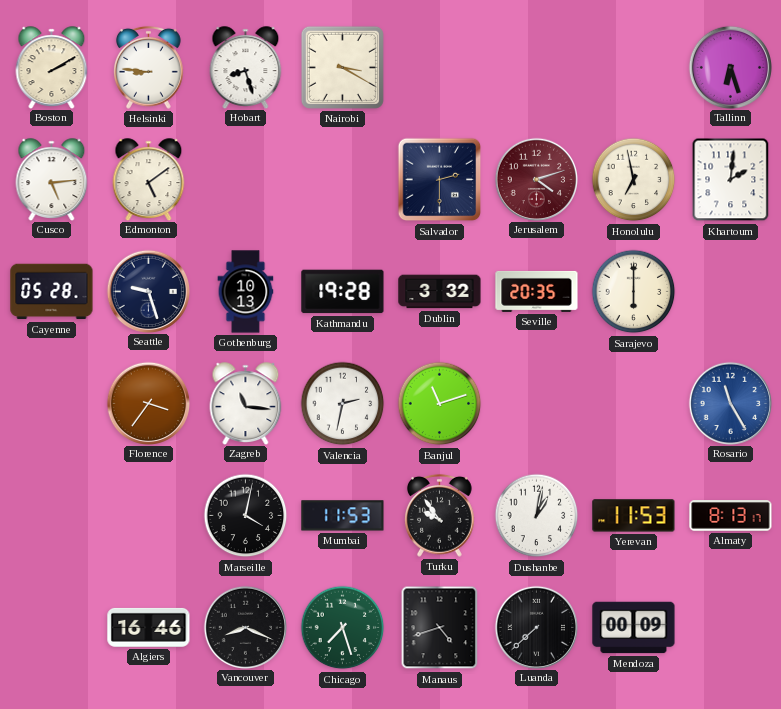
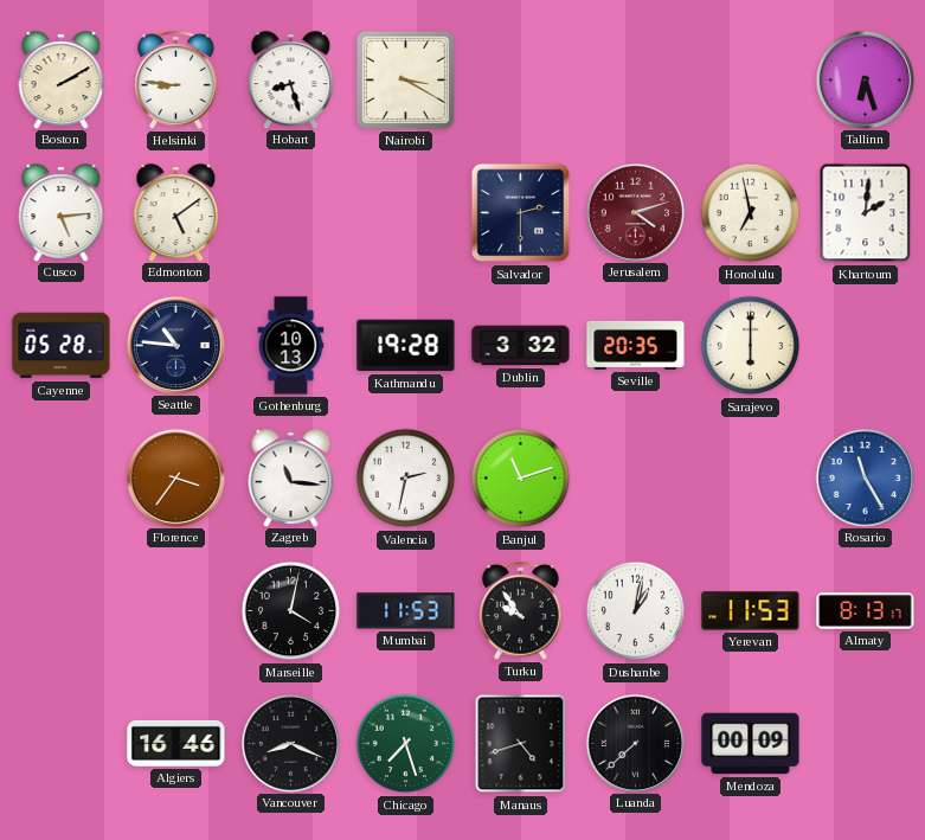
Seattle: 9:27 -> 10:46
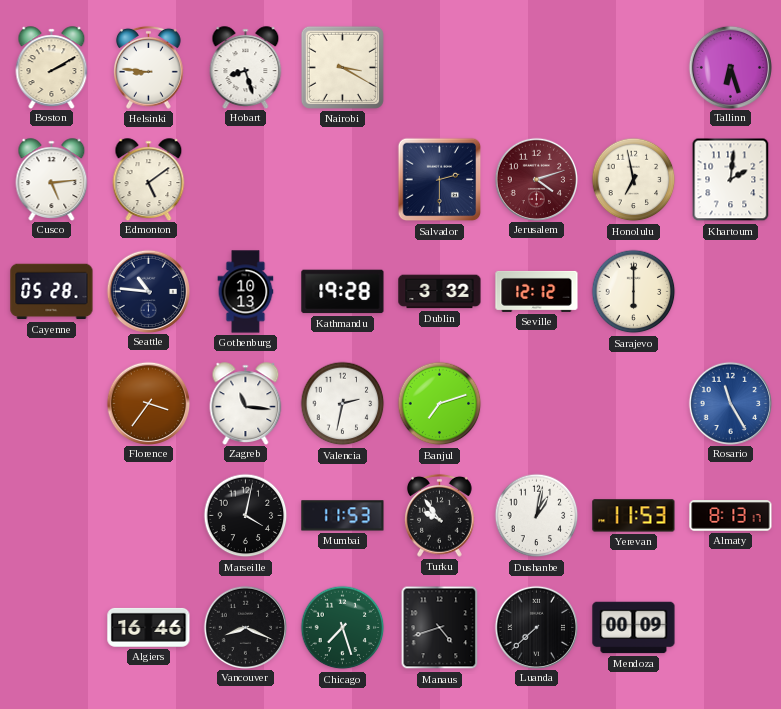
Seville: 20:35 -> 12:12
Banjul: 11:12 -> 7:12
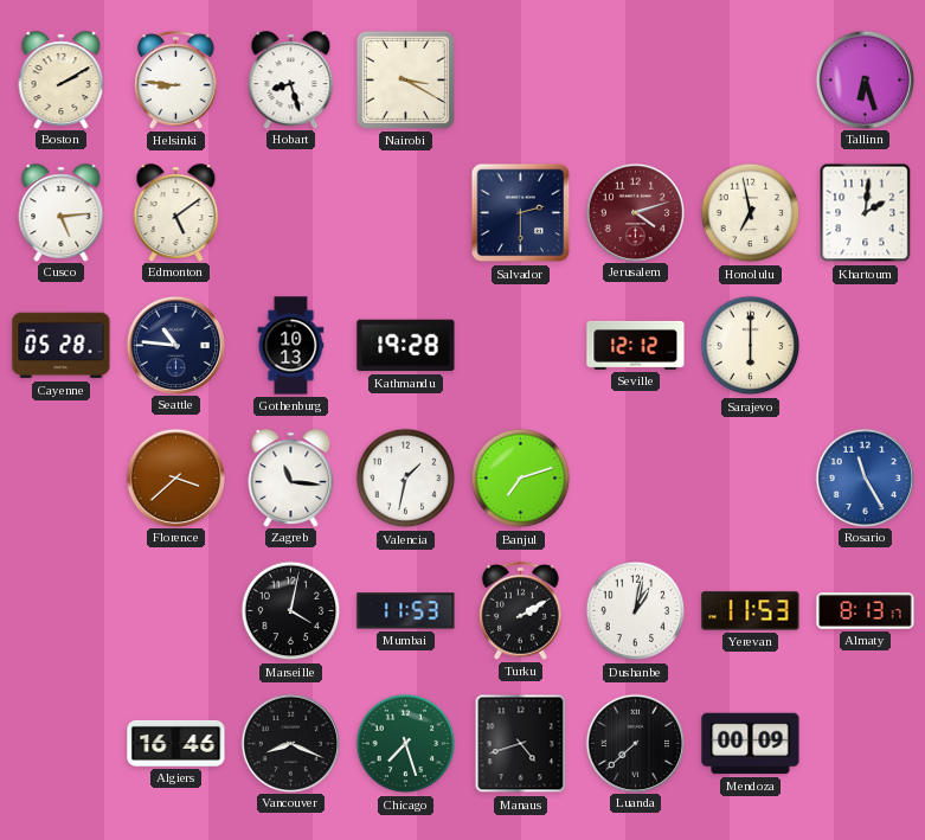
Dublin: 3:32 -> none
Florence: 3:36 -> 3:38
Valencia: 2:32 -> 1:32
Turku: 9:54 -> 2:10
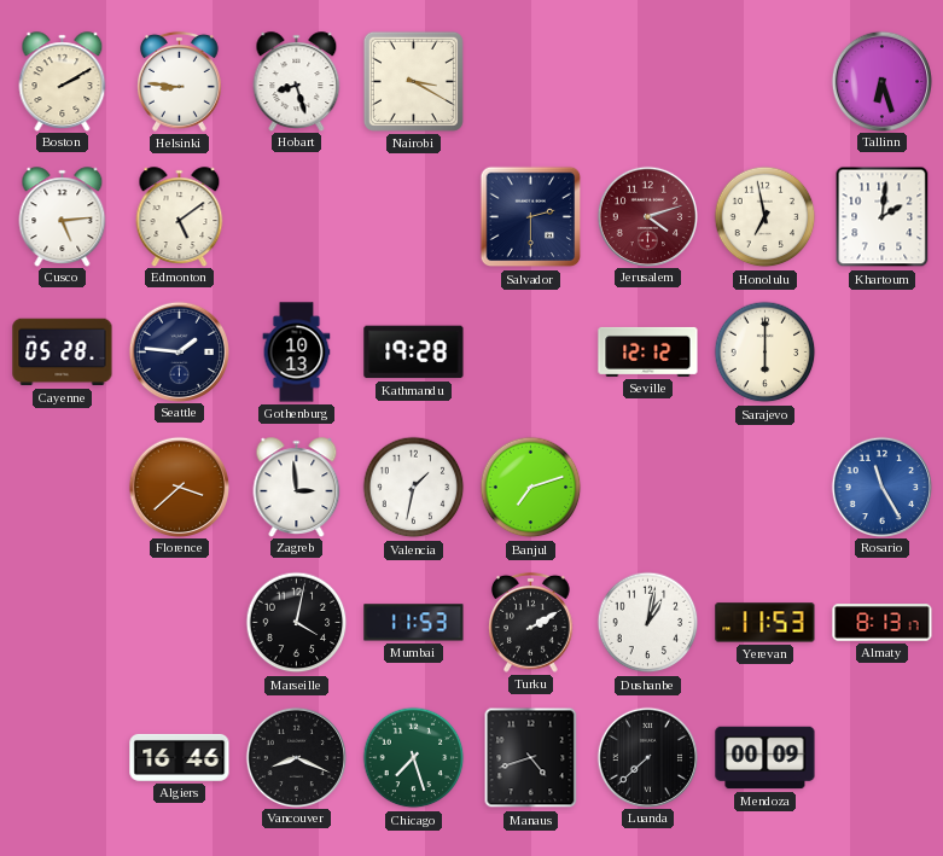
Seattle: 10:46 -> 1:46
Zagreb: 11:16 -> 2:59
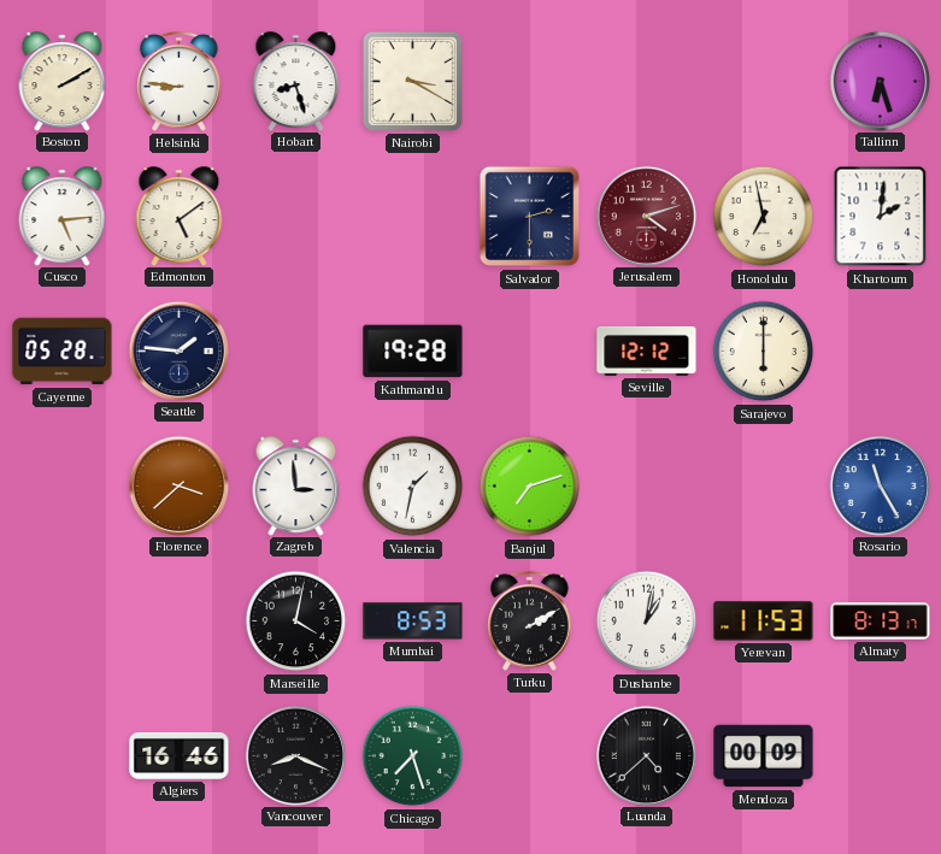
Gothenburg: 10:13 -> none
Mumbai: 11:53 -> 8:53
Manaus: 4:42 -> none
Luanda: 7:38 -> 4:38
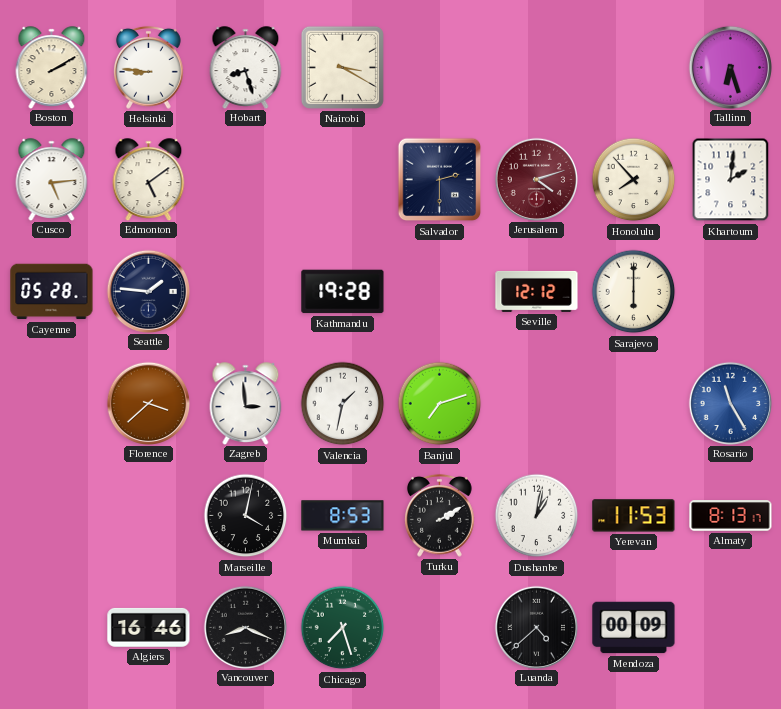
Honolulu: 6:58 -> 7:53
